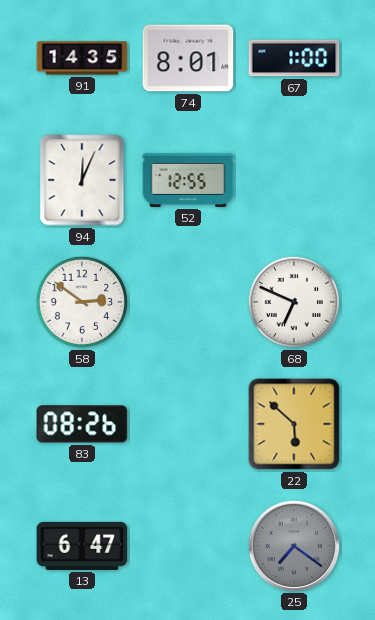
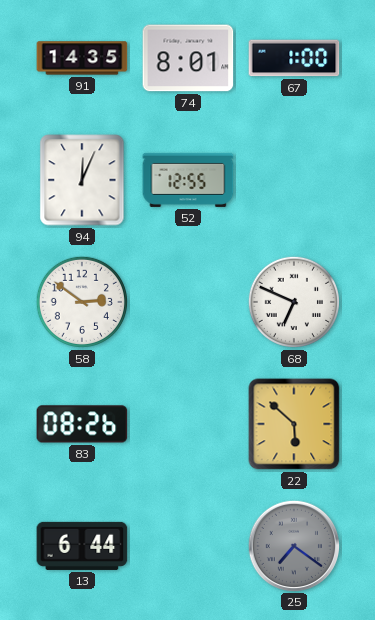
13: 6:47 -> 6:44
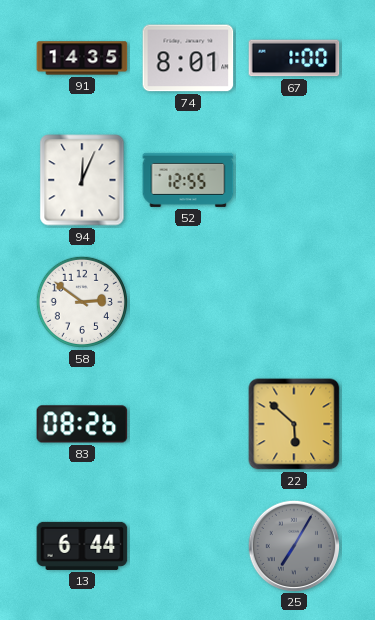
68: 6:49 -> none
25: 7:21 -> 7:05
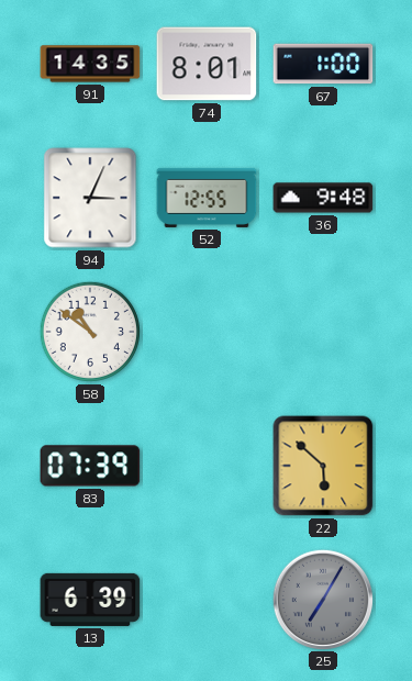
94: 12:04 -> 3:04
36: none -> 9:48
58: 2:51 -> 10:51
83: 08:26 -> 07:39
13: 6:44 -> 6:39
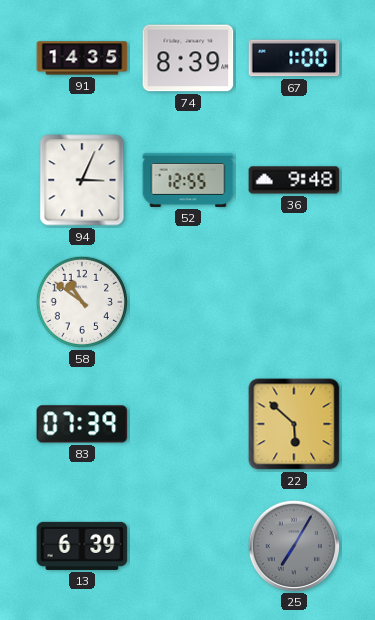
74: 8:01 -> 8:39
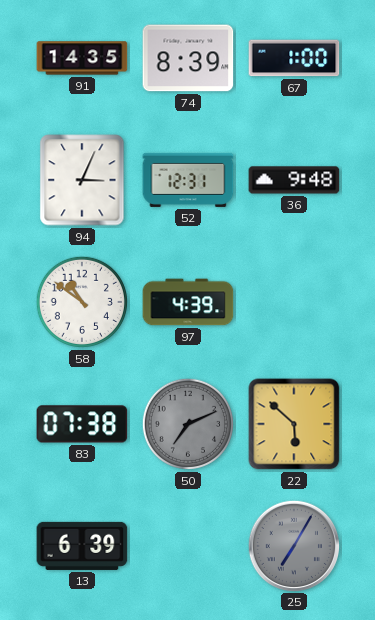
52: 12:55 -> 12:31
97: none -> 4:39
83: 07:39 -> 07:38
50: none -> 7:11
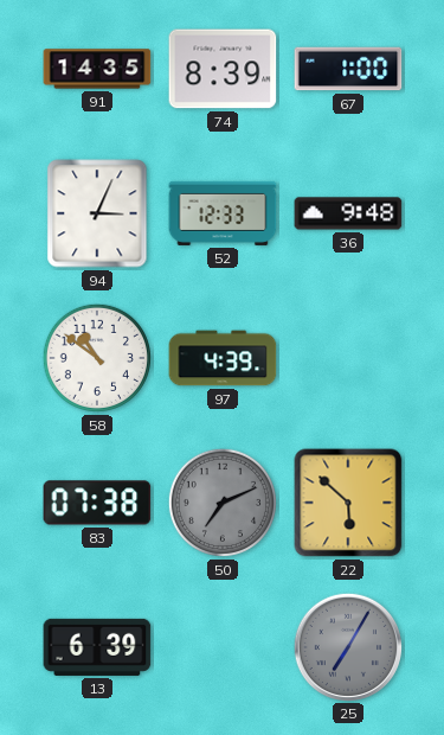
52: 12:31 -> 12:33
